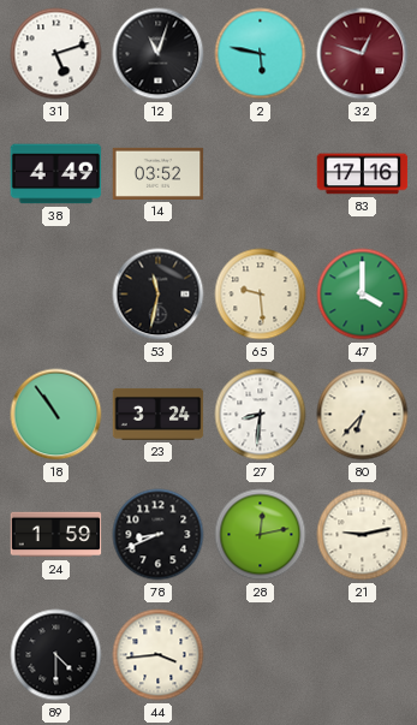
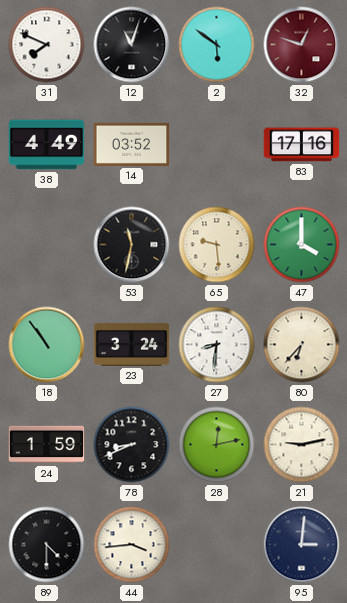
31: 5:12 -> 7:49
2: 5:47 -> 5:51
95: none -> 3:01
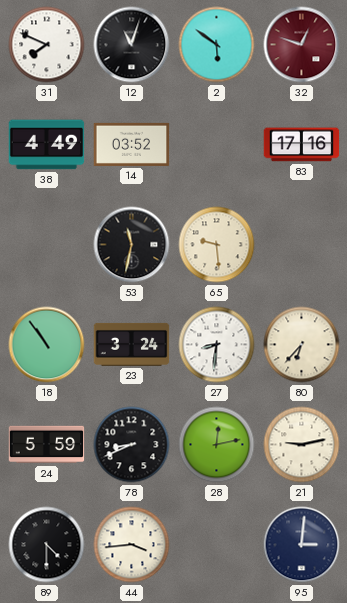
47: 4:00 -> none
24: 1:59 -> 5:59
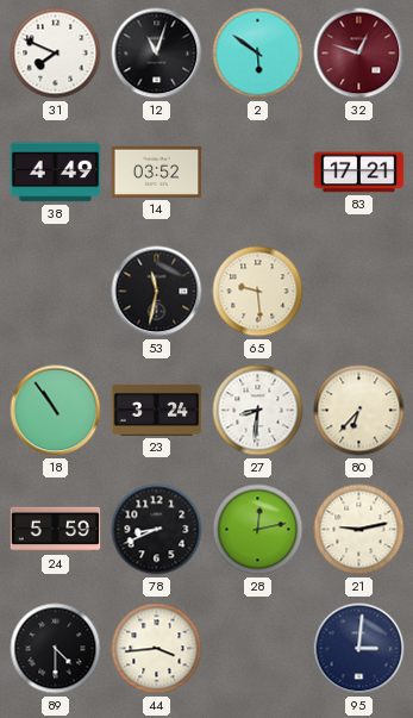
83: 17:16 -> 17:21
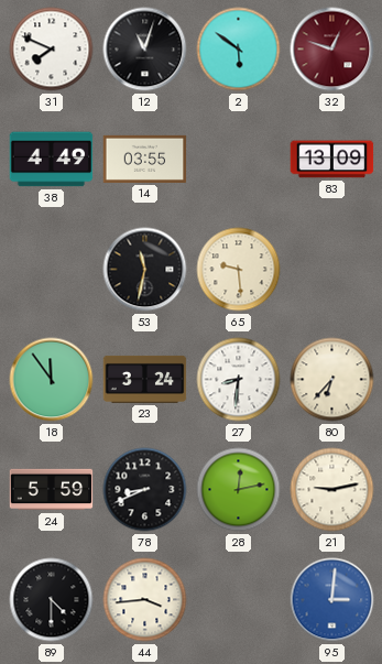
14: 03:52 -> 03:55
83: 17:21 -> 13:09
18: 10:54 -> 11:54
95 dial: navy -> blue
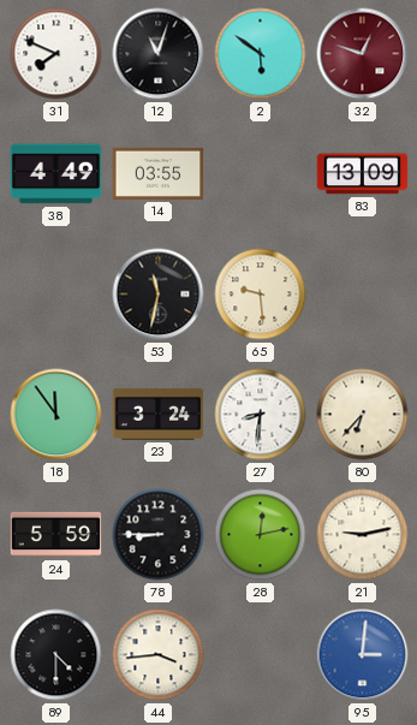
78: 8:41 -> 8:45
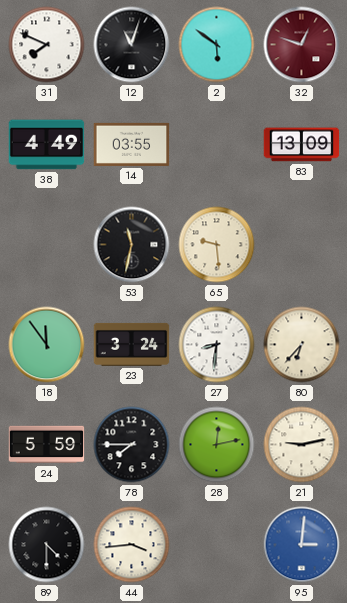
78: 8:45 -> 7:45
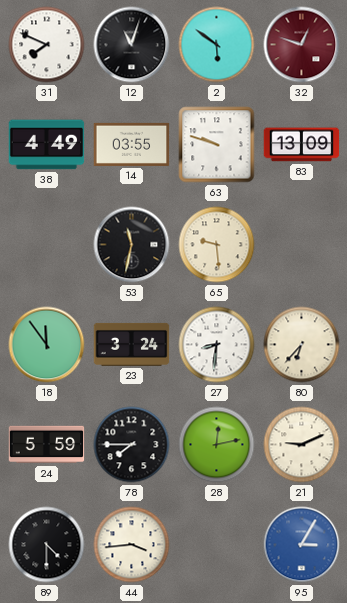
63: none -> 9:48
21: 9:13 -> 9:11
95: 3:01 -> 3:05
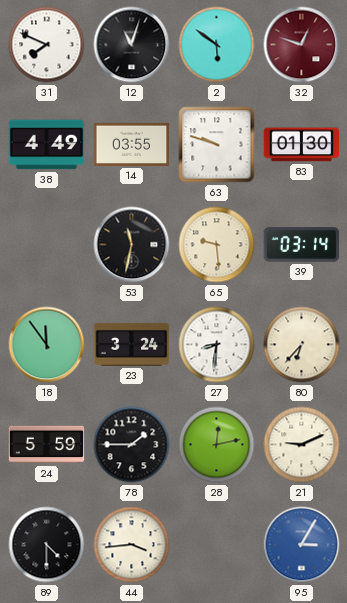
83: 13:09 -> 01:30
39: none -> 03:14
78: 7:45 -> 1:45
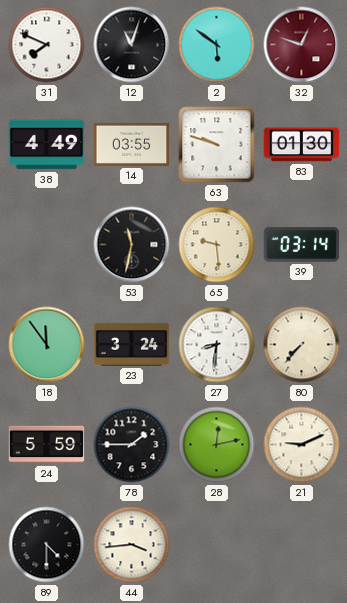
80: 6:37 -> 7:37
95: 3:05 -> none
